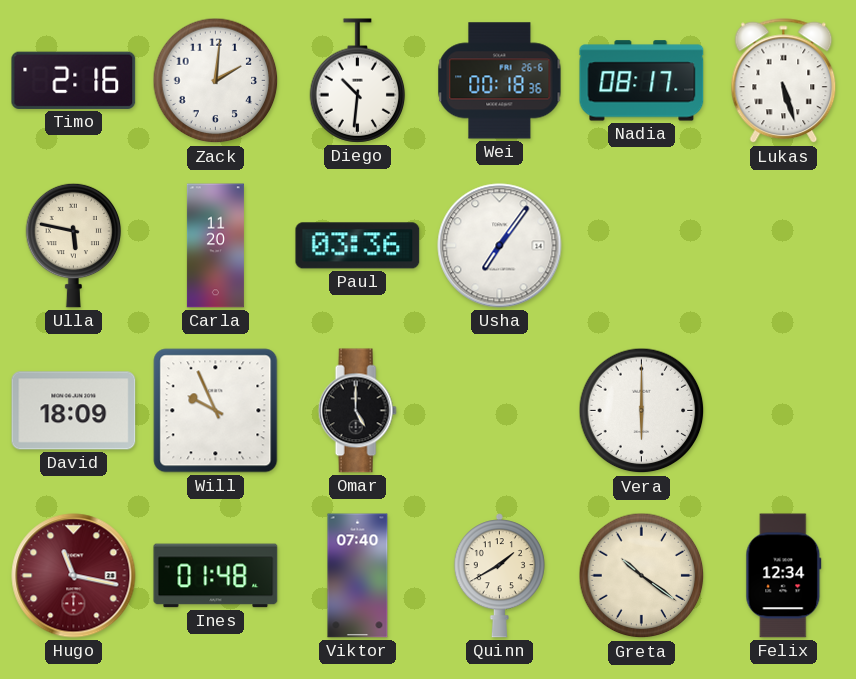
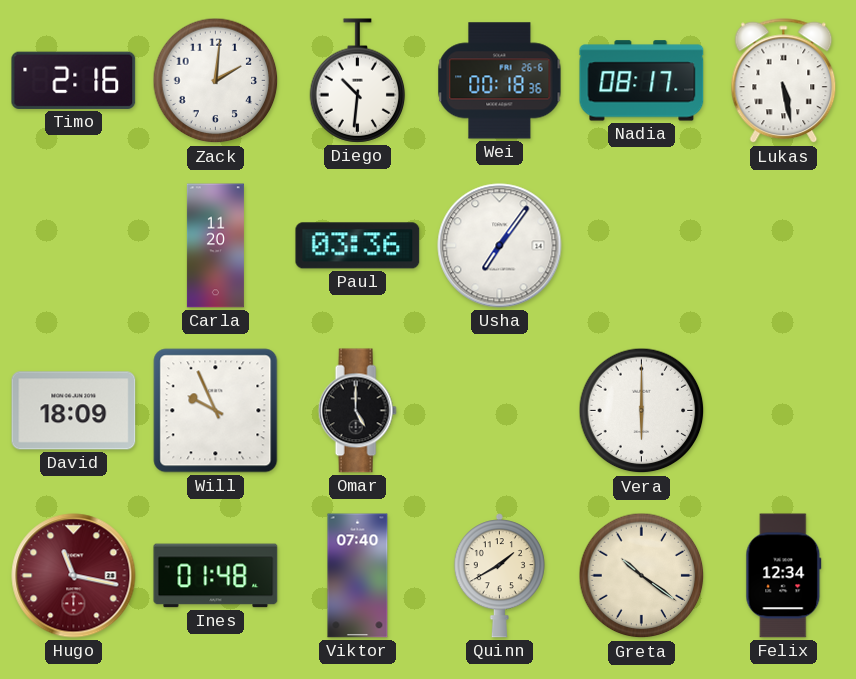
Lukas: 5:27 -> 5:28
Ulla: 5:47 -> none
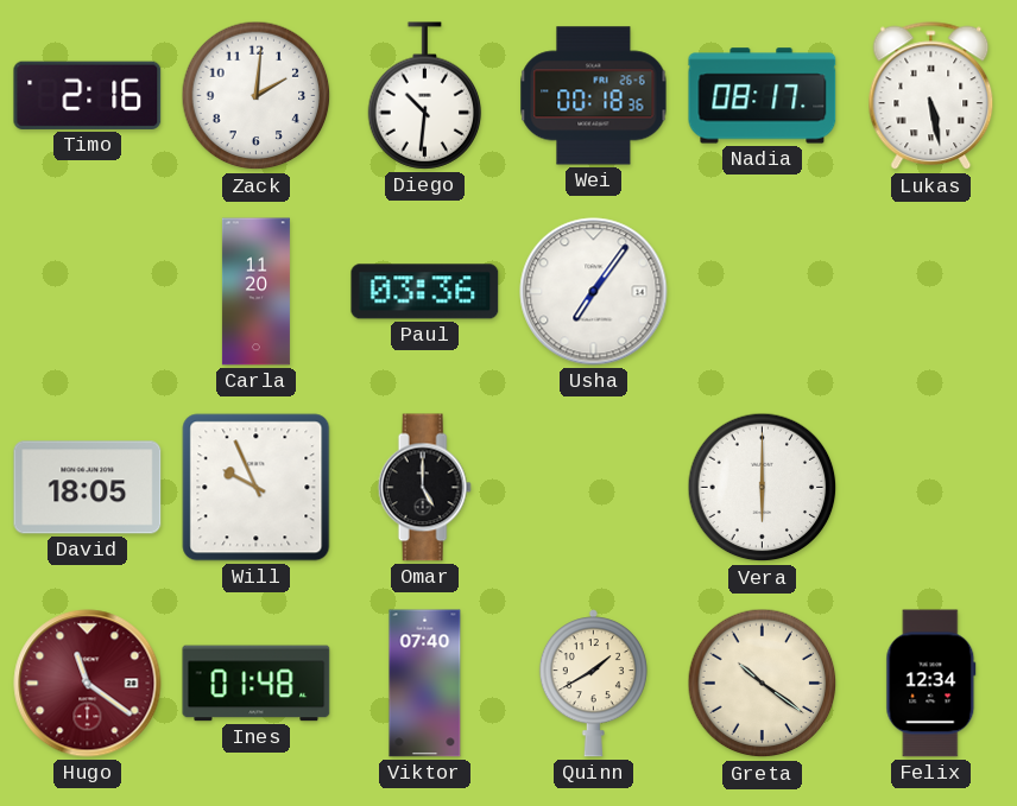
David: 18:09 -> 18:05
Hugo: 11:17 -> 11:21
